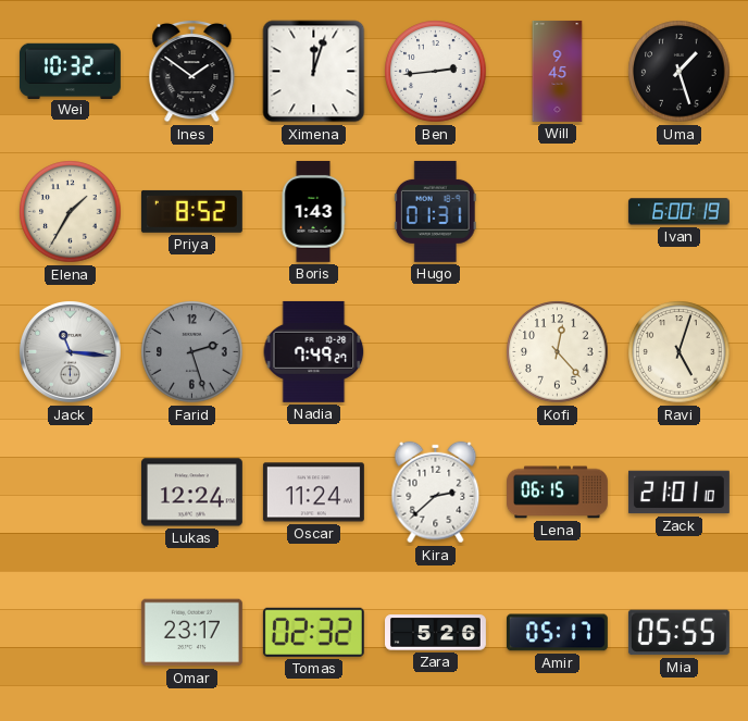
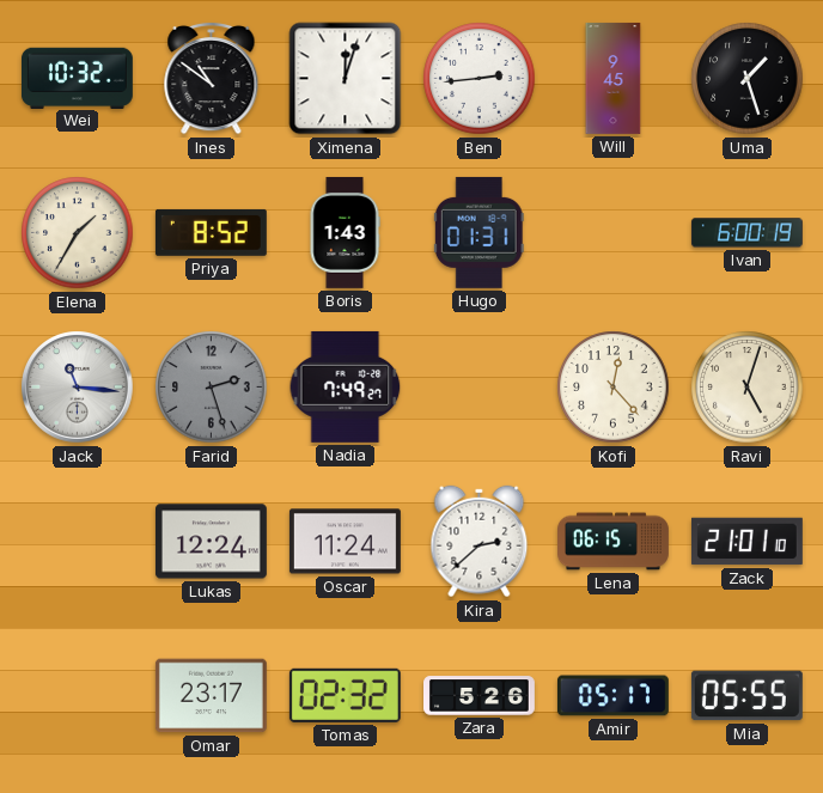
Ines: 1:51 -> 10:51
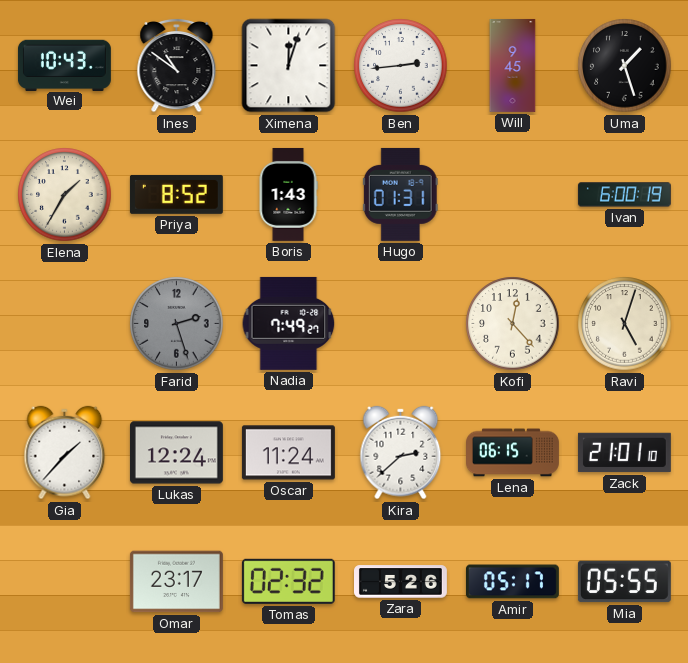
Wei: 10:32 -> 10:43
Jack: 11:16 -> none
Gia: none -> 1:37
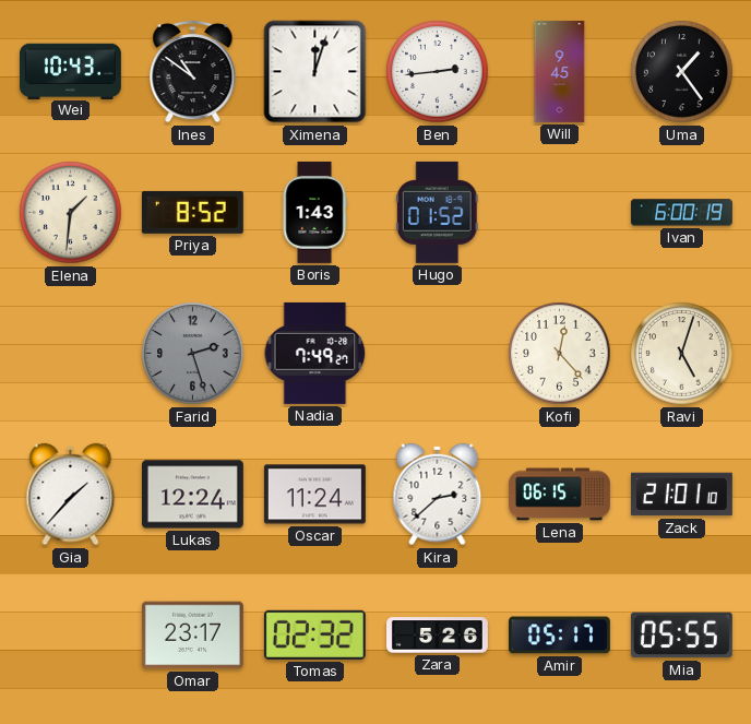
Uma: 1:27 -> 1:24
Elena: 1:35 -> 1:31
Hugo: 01:31 -> 01:52
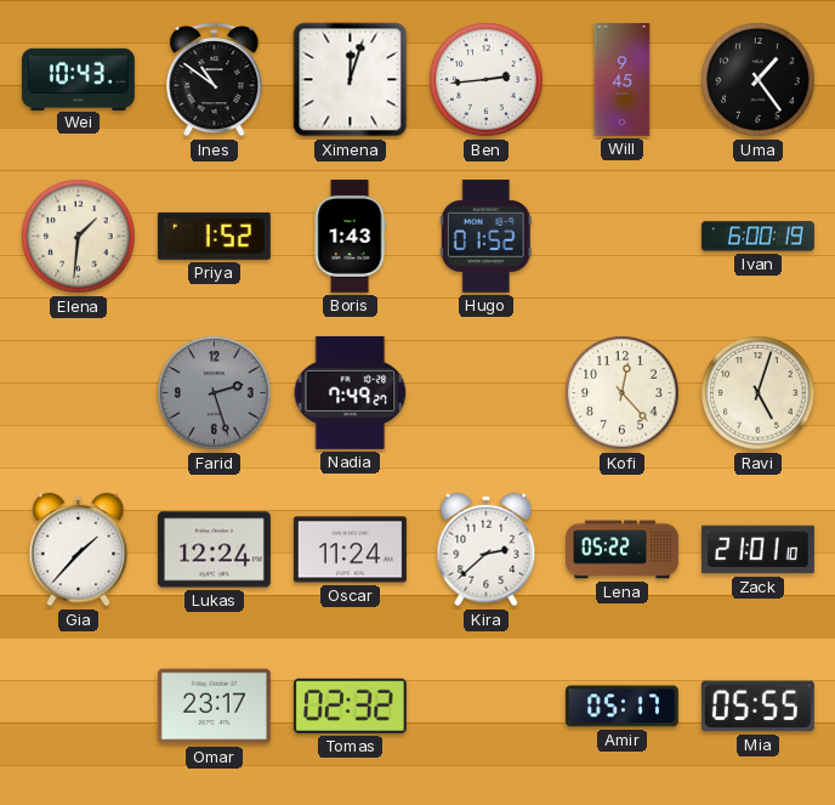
Priya: 8:52 -> 1:52
Lena: 06:15 -> 05:22
Zara: 5:26 -> none
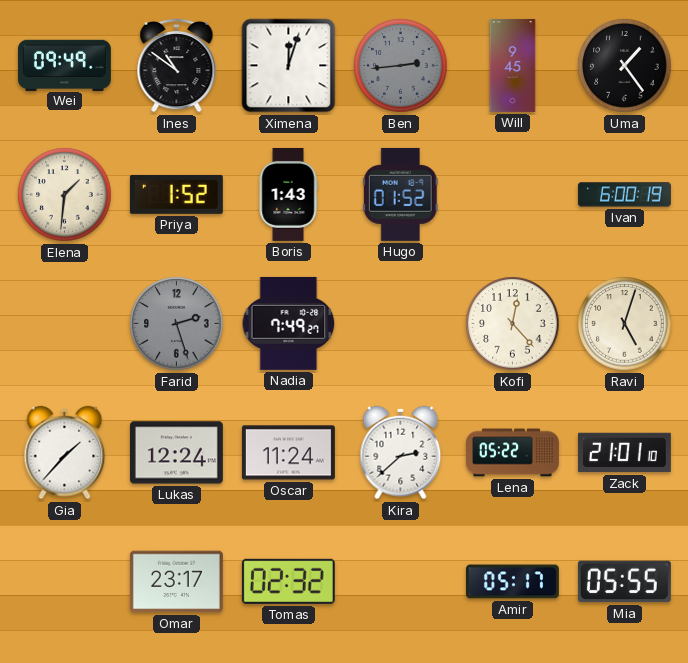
Wei: 10:43 -> 09:49
Ben dial: white -> grey
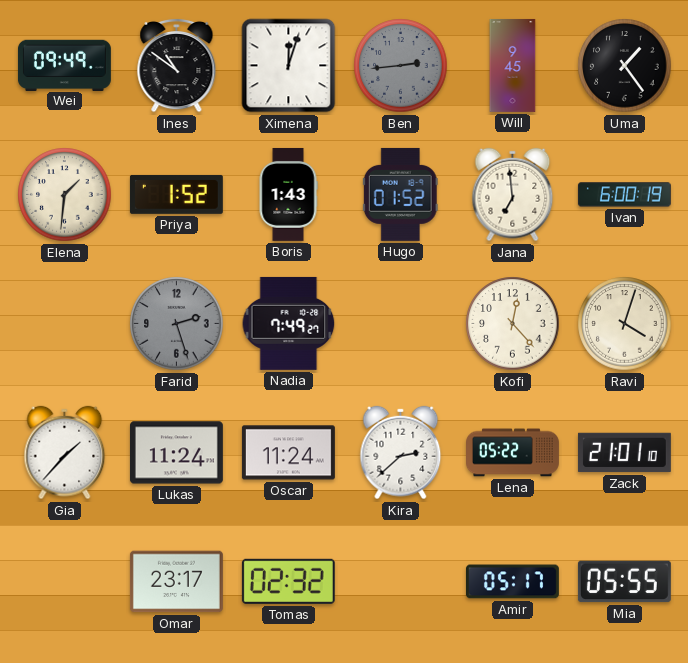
Jana: none -> 6:59
Ravi: 5:03 -> 4:03
Lukas: 12:24 -> 11:24
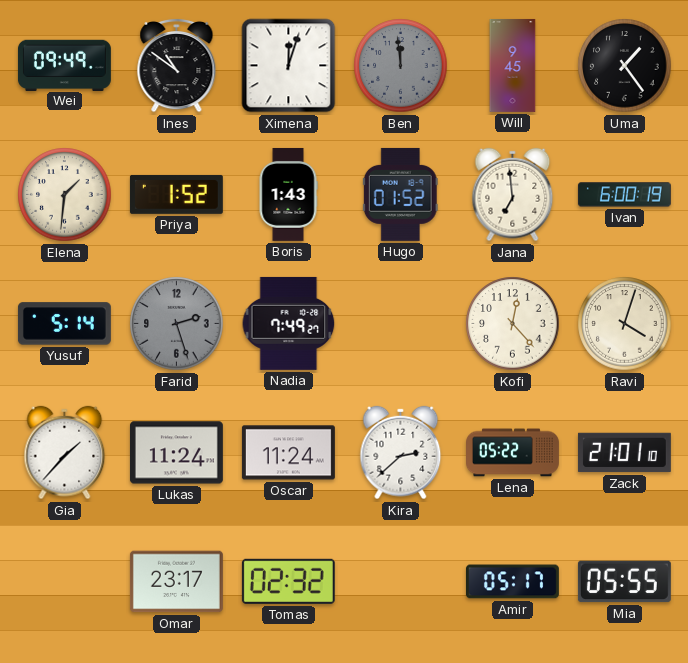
Ben: 2:44 -> 11:59
Yusuf: none -> 5:14
